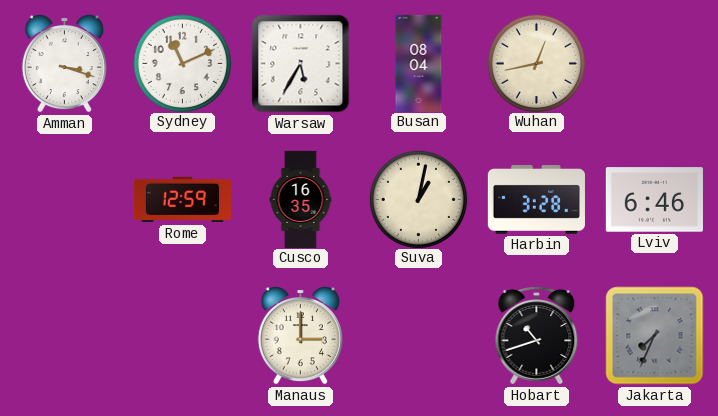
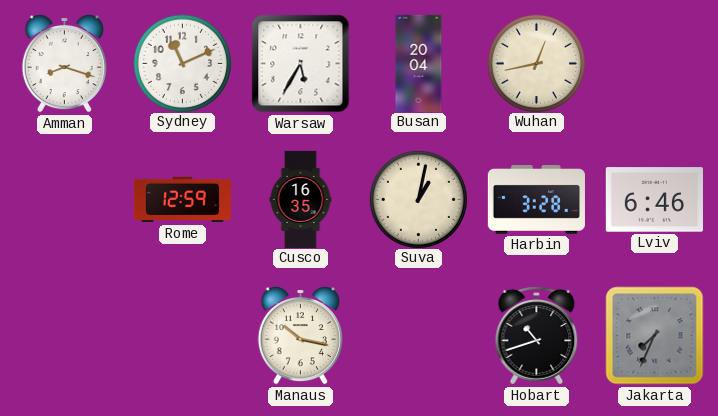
Amman: 3:18 -> 8:18
Busan: 08:04 -> 20:04
Manaus: 3:00 -> 10:17
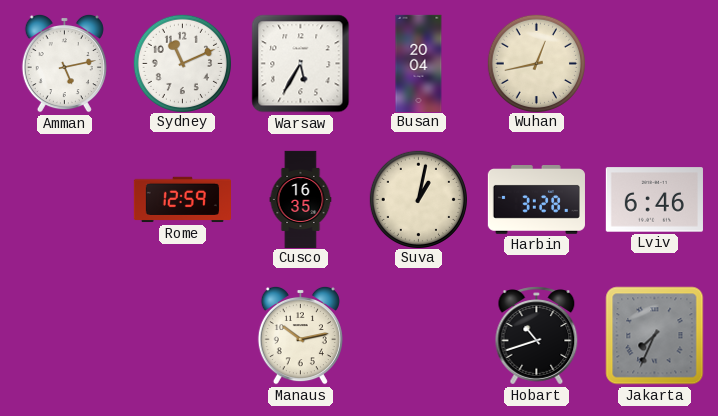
Amman: 8:18 -> 5:13
Manaus: 10:17 -> 10:13
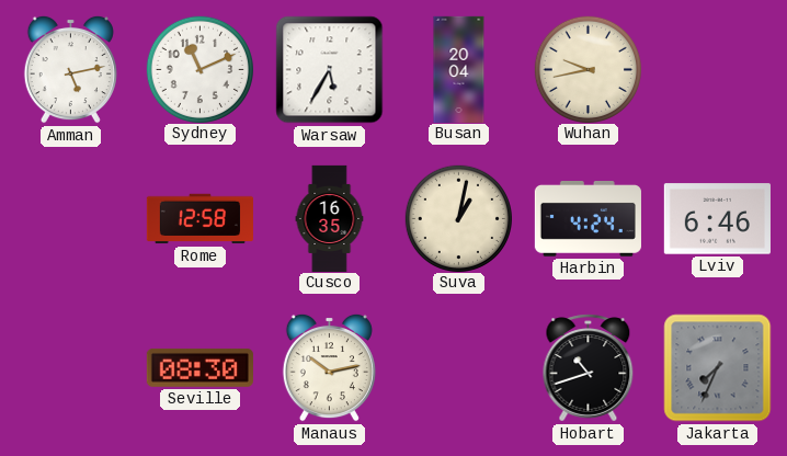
Wuhan: 12:43 -> 9:43
Rome: 12:59 -> 12:58
Harbin: 3:28 -> 4:24
Seville: none -> 08:30
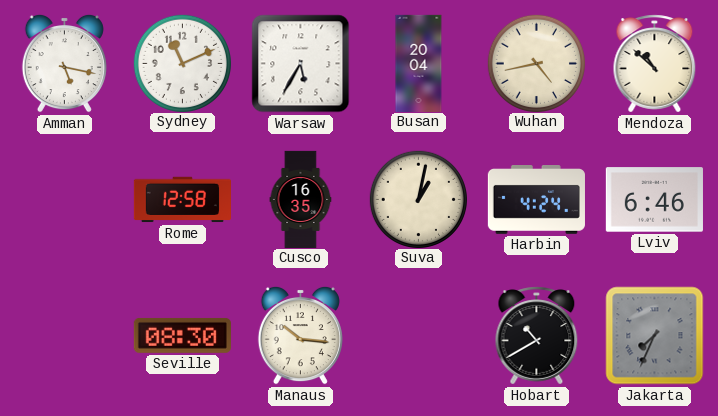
Amman: 5:13 -> 5:17
Wuhan: 9:43 -> 4:43
Mendoza: none -> 10:52
Manaus: 10:13 -> 10:16
Hobart: 10:42 -> 10:40
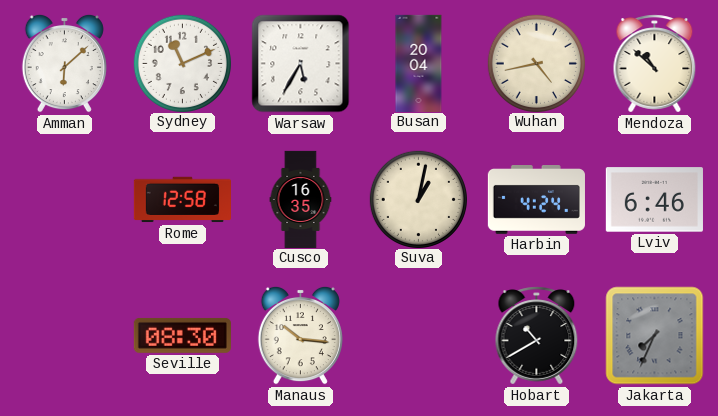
Amman: 5:17 -> 6:08
